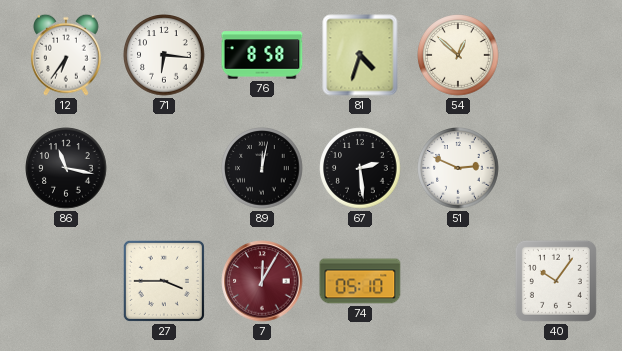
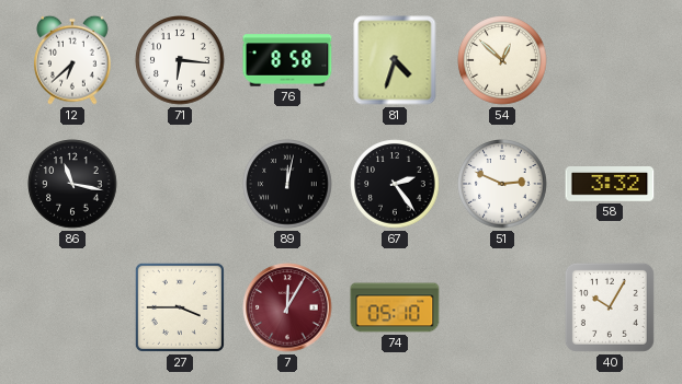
12: 6:36 -> 6:38
67: 2:29 -> 2:24
58: none -> 3:32
40: 10:06 -> 10:05
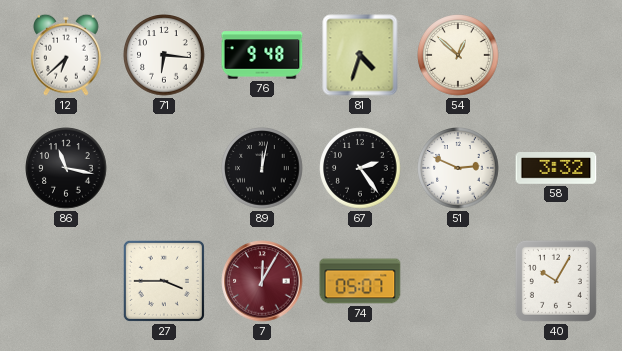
76: 8:58 -> 9:48
74: 05:10 -> 05:07
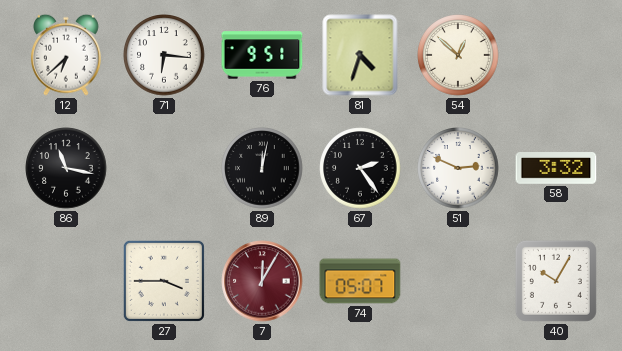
76: 9:48 -> 9:51
